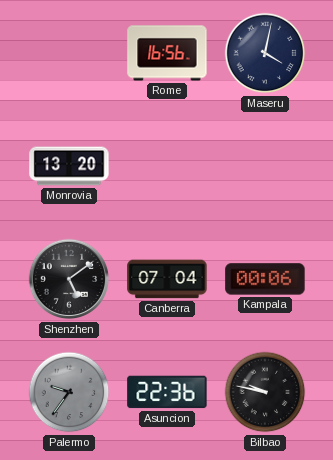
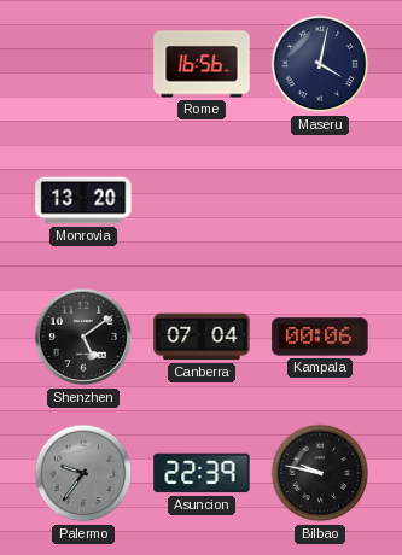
Asuncion: 22:36 -> 22:39
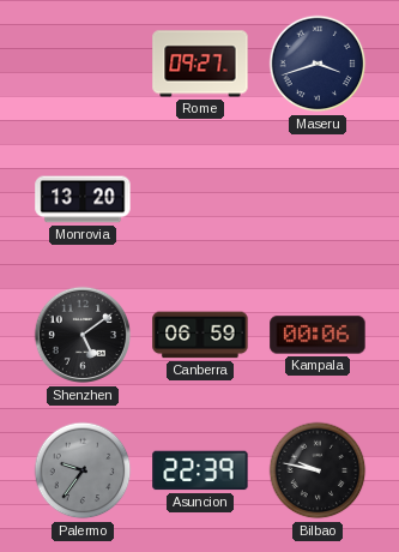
Rome: 16:56 -> 09:27
Maseru: 4:02 -> 3:42
Canberra: 07:04 -> 06:59
